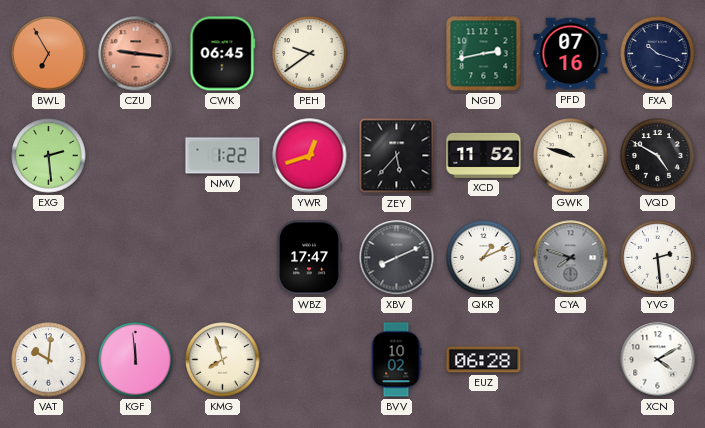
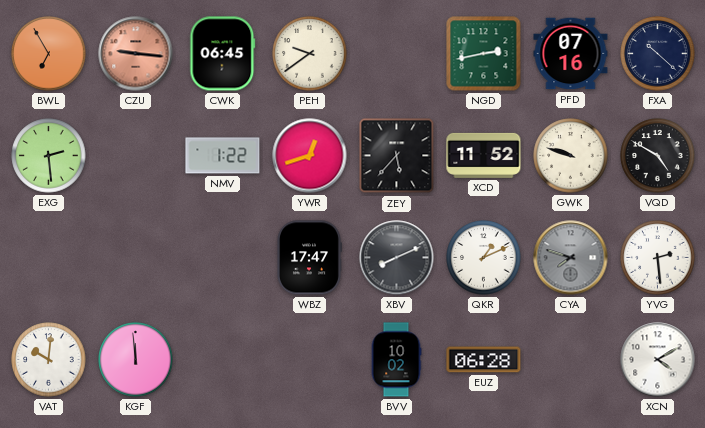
FXA: 10:18 -> 10:22
KMG: 7:57 -> none
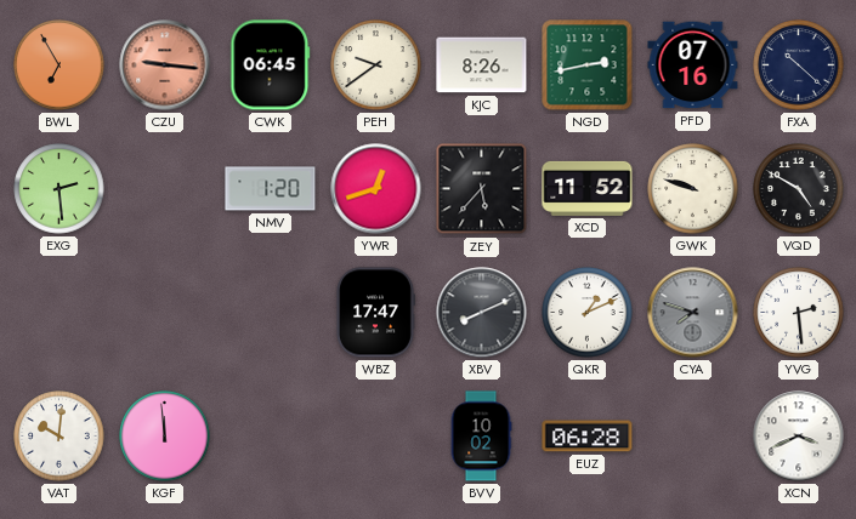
KJC: none -> 8:26
NMV: 1:22 -> 1:20
XCN: 4:10 -> 3:41
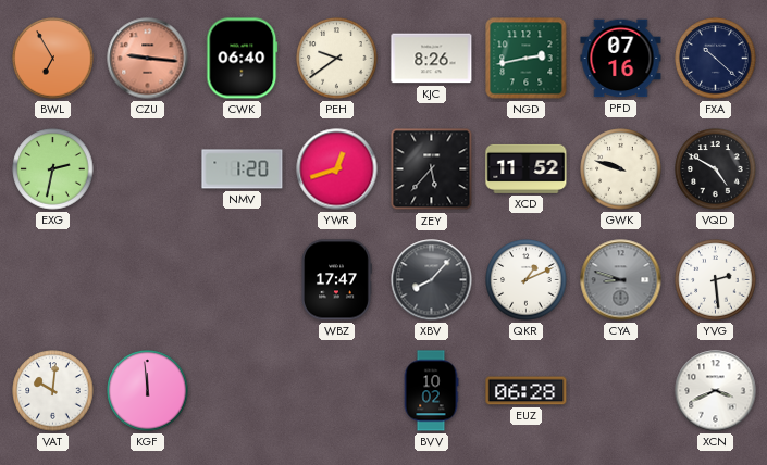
CWK: 06:45 -> 06:40
EXG: 2:29 -> 2:32
XBV: 8:11 -> 8:07
CYA: 7:48 -> 8:48
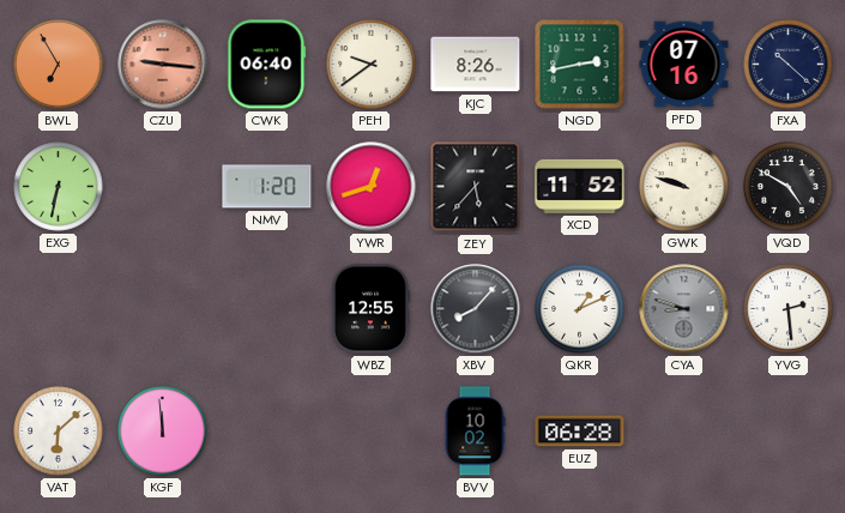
EXG: 2:32 -> 6:32
WBZ: 17:47 -> 12:55
VAT: 10:01 -> 6:08
XCN: 3:41 -> none
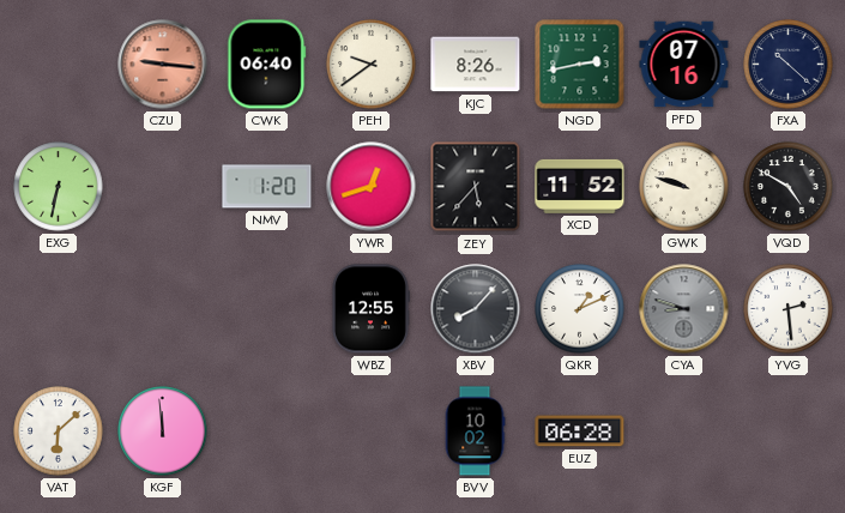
BWL: 6:55 -> none
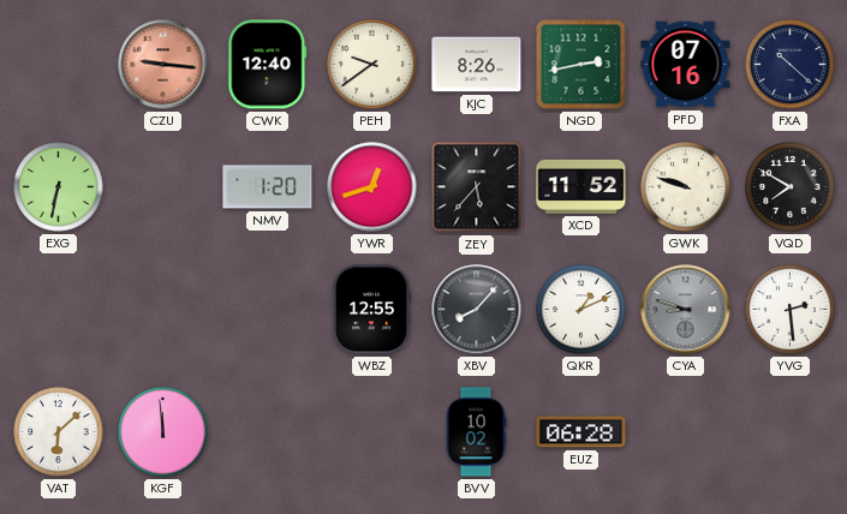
CWK: 06:40 -> 12:40
VQD: 4:50 -> 7:50
